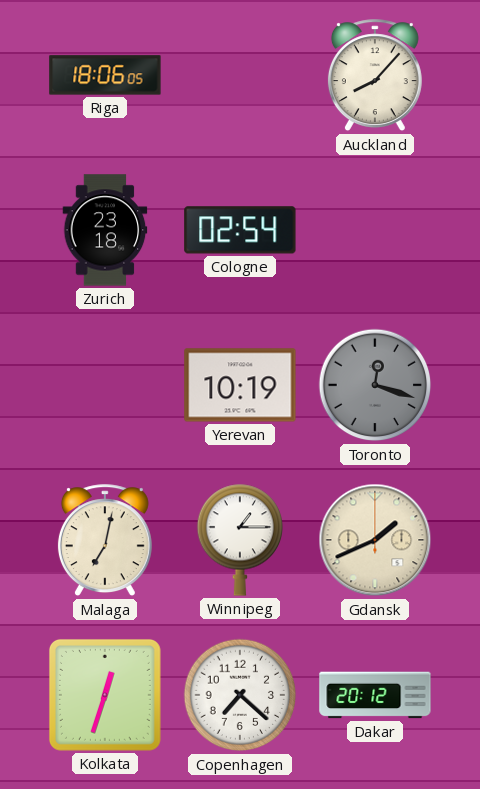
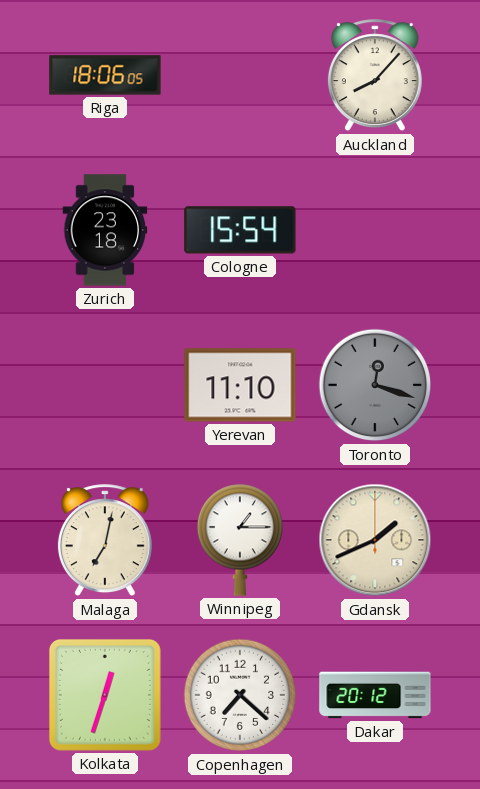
Cologne: 02:54 -> 15:54
Yerevan: 10:19 -> 11:10
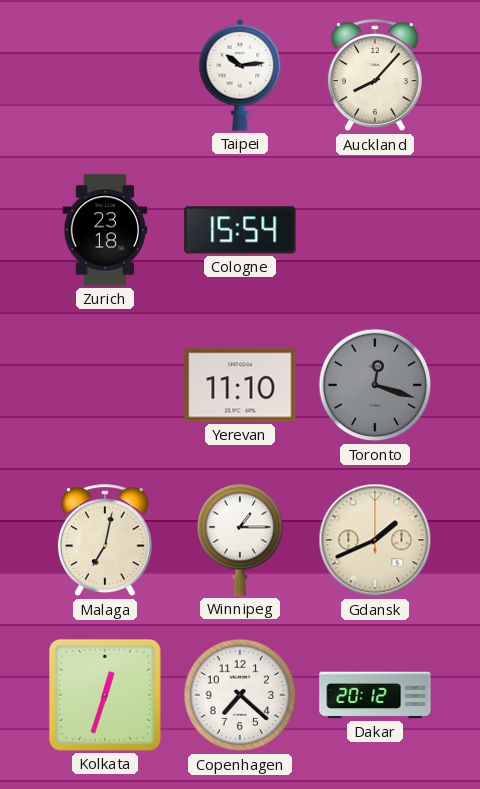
Riga: 18:06 -> none
Taipei: none -> 10:14
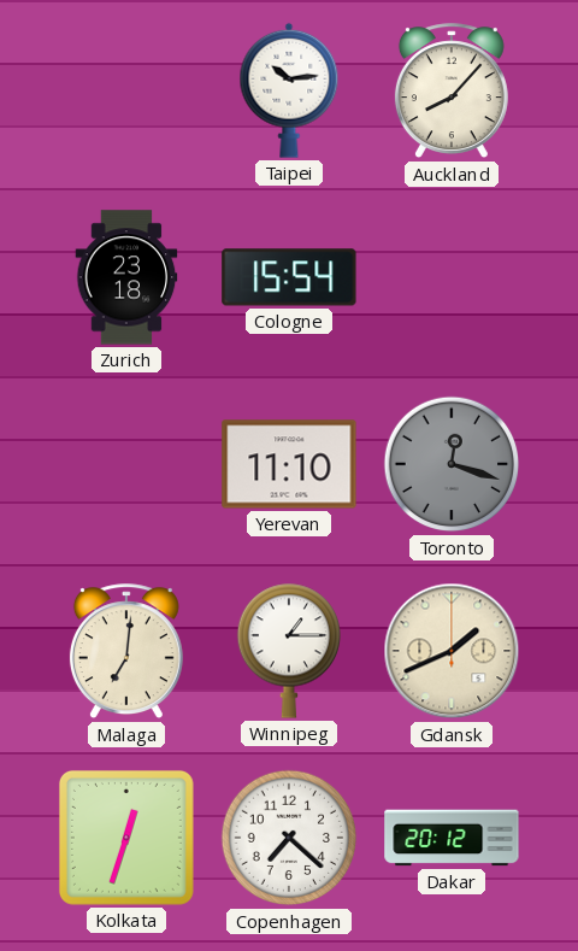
Malaga: 7:02 -> 7:01
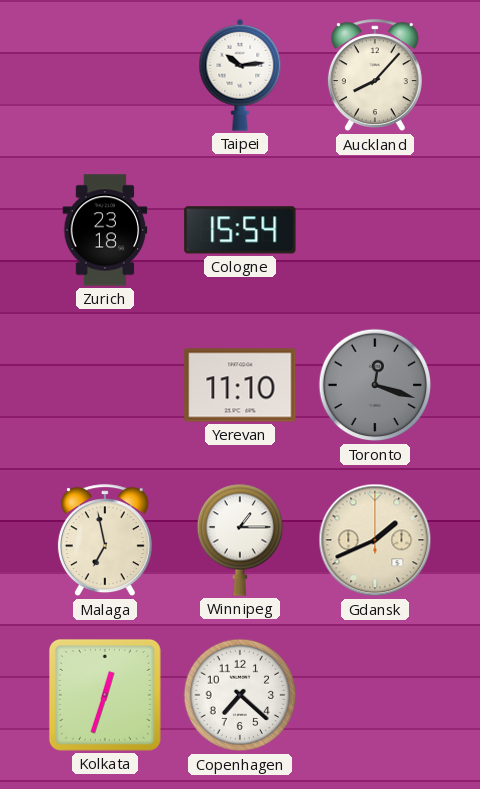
Malaga: 7:01 -> 6:58
Dakar: 20:12 -> none
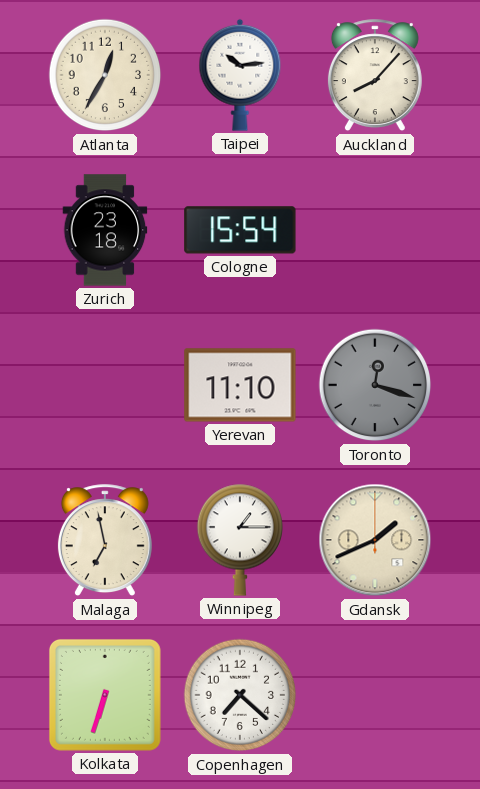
Atlanta: none -> 12:35
Kolkata: 12:33 -> 6:33
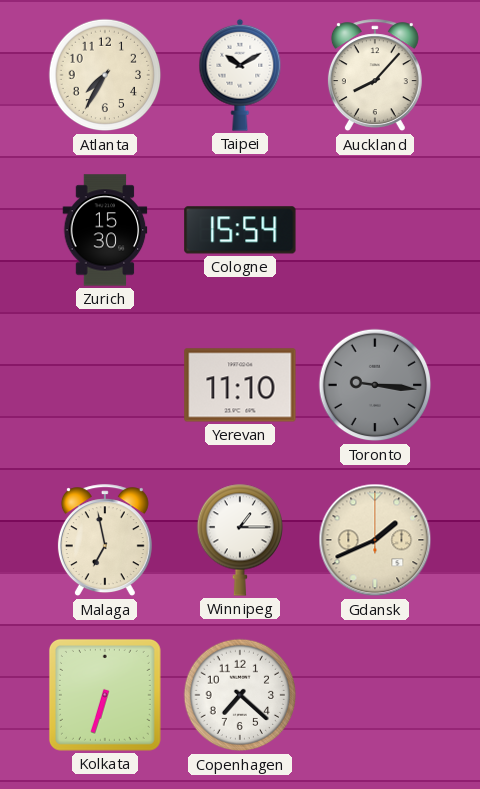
Atlanta: 12:35 -> 7:35
Taipei: 10:14 -> 10:10
Zurich: 23:18 -> 15:30
Toronto: 12:18 -> 9:16
